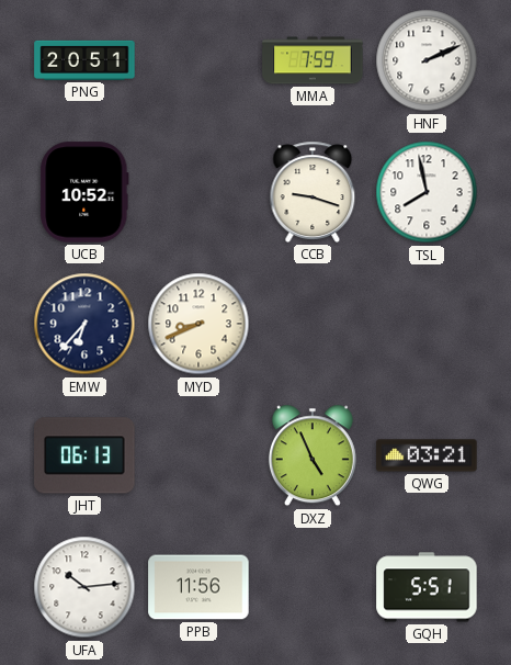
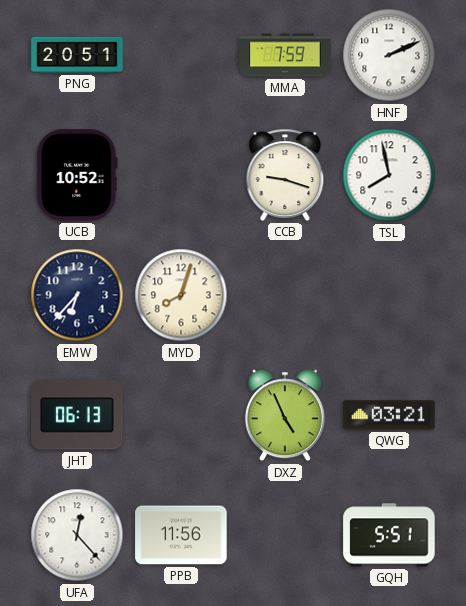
MYD: 8:41 -> 8:03
UFA: 10:14 -> 12:23
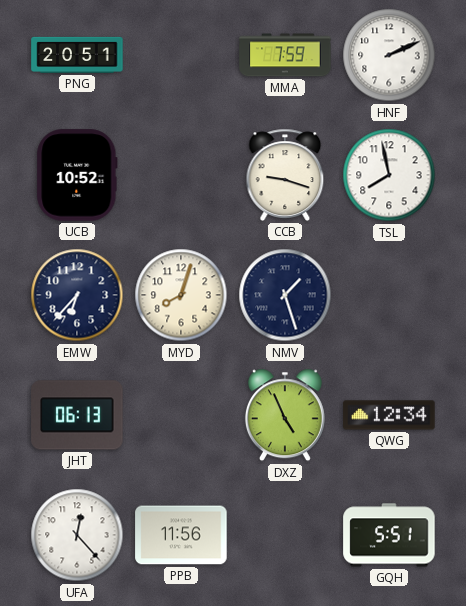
NMV: none -> 1:27
QWG: 03:21 -> 12:34
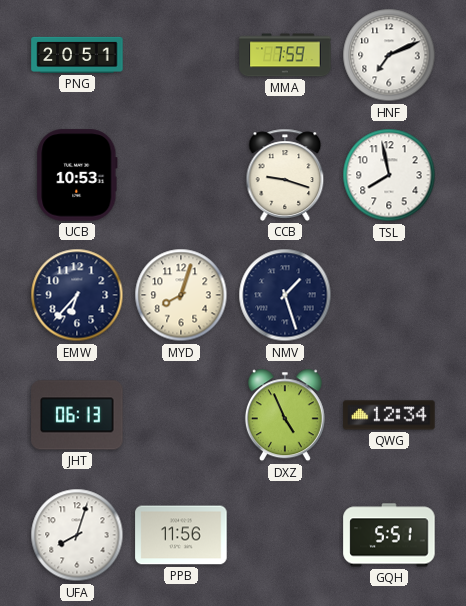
HNF: 2:11 -> 7:11
UCB: 10:52 -> 10:53
UFA: 12:23 -> 8:03
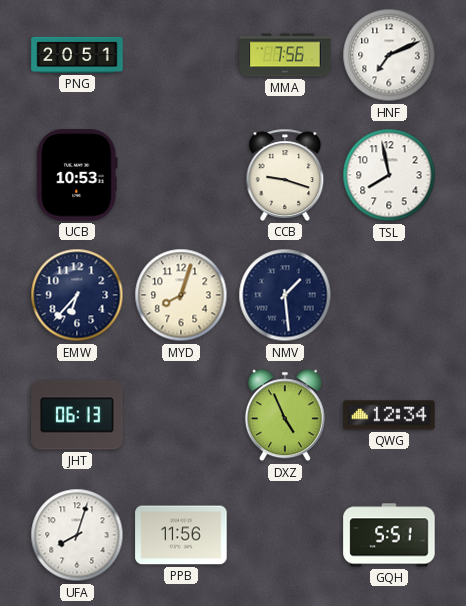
MMA: 7:59 -> 7:56
NMV: 1:27 -> 1:29
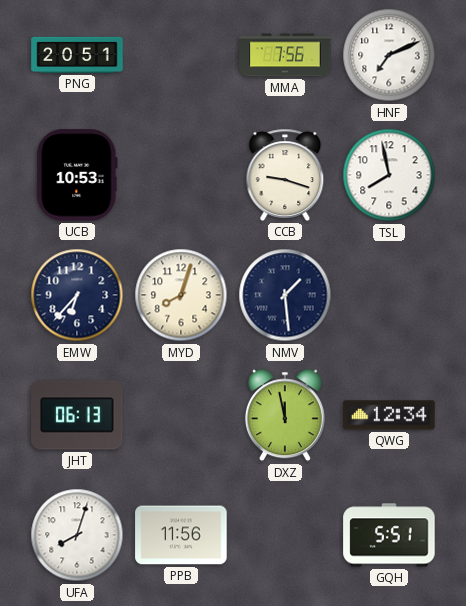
DXZ: 4:56 -> 11:58
